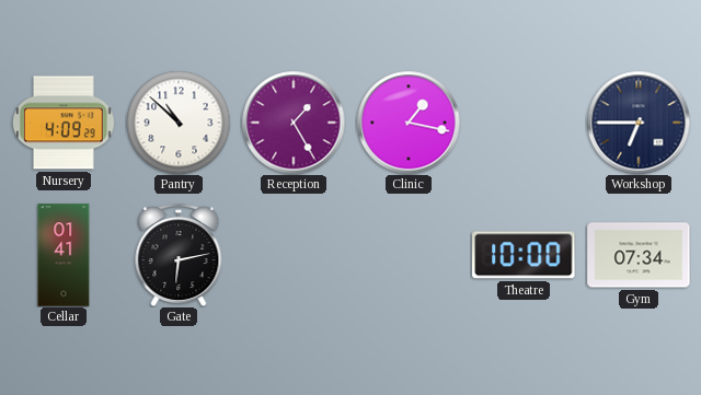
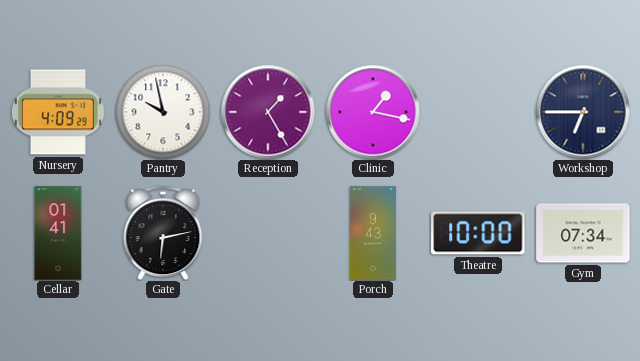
Pantry: 10:52 -> 9:58
Porch: none -> 9:43
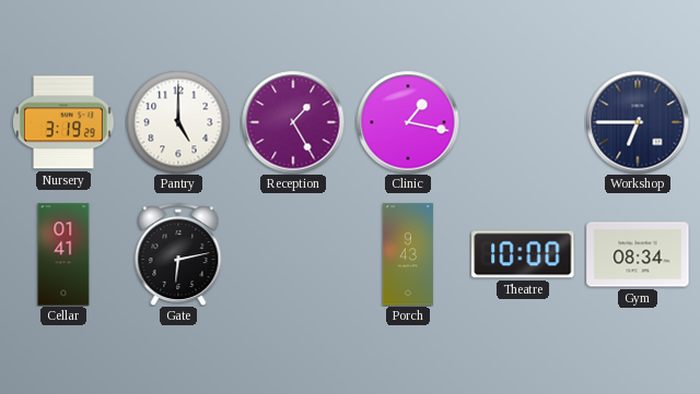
Nursery: 4:09 -> 3:19
Pantry: 9:58 -> 5:00
Gym: 07:34 -> 08:34
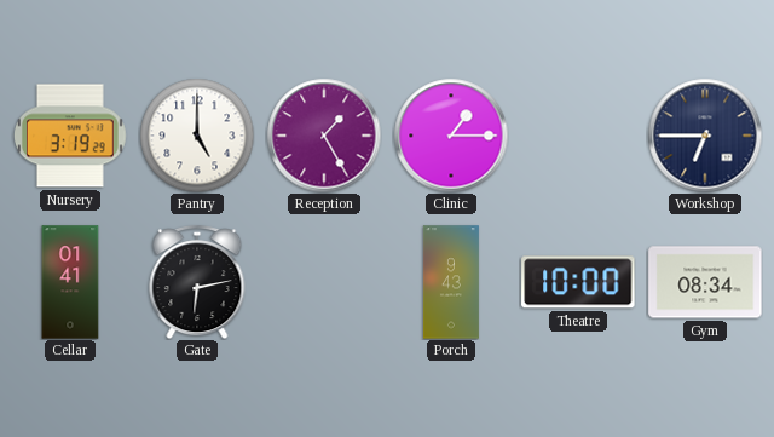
Clinic: 1:17 -> 1:15
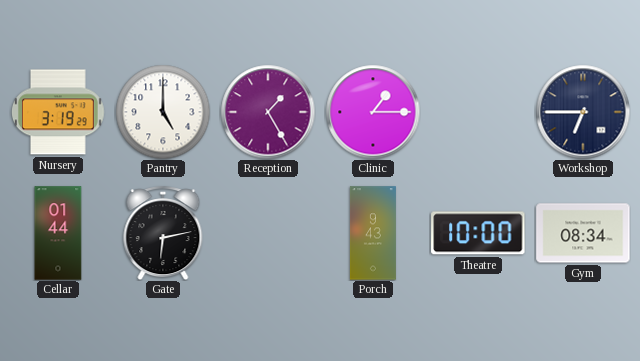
Cellar: 01:41 -> 01:44
